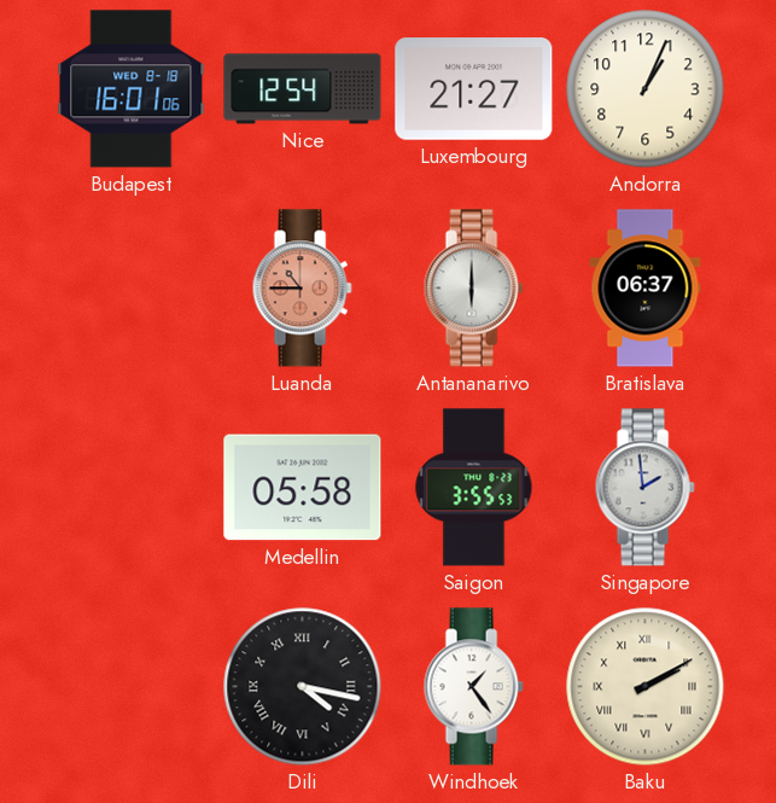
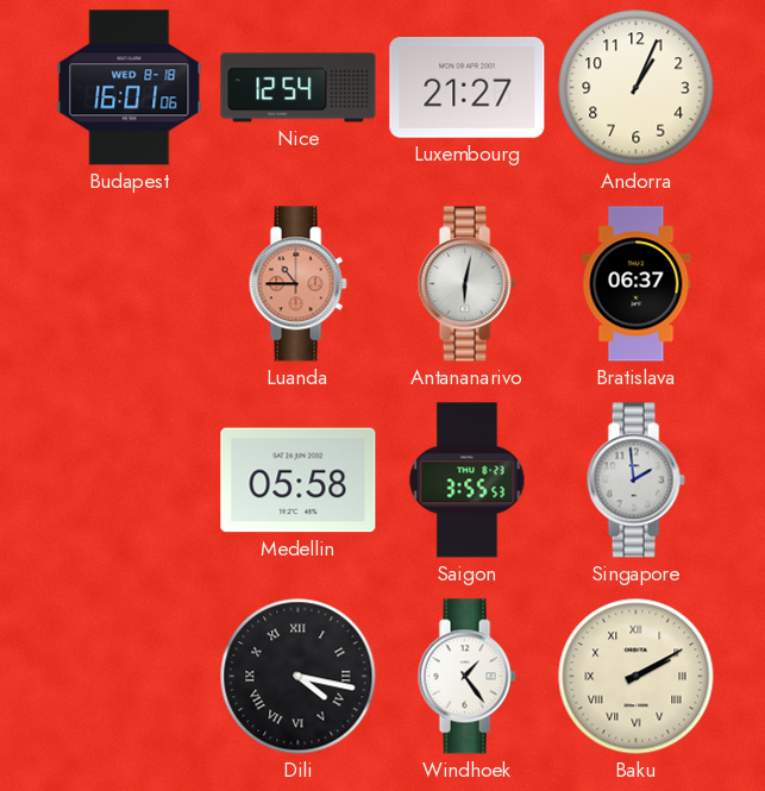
Antananarivo: 6:00 -> 6:02
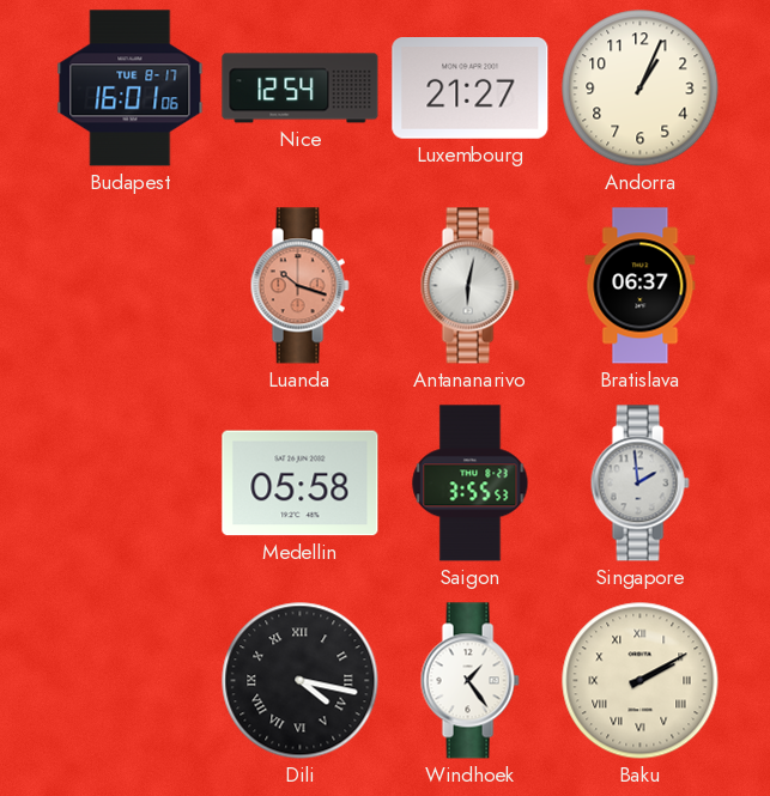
Budapest date: WED 8-18 -> TUE 8-17
Luanda: 10:45 -> 10:18
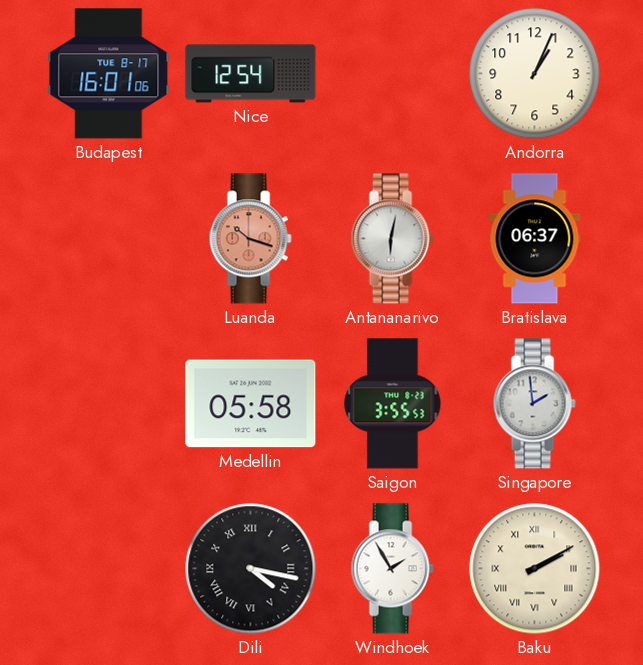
Luxembourg: 21:27 -> none
Windhoek: 1:24 -> 1:55
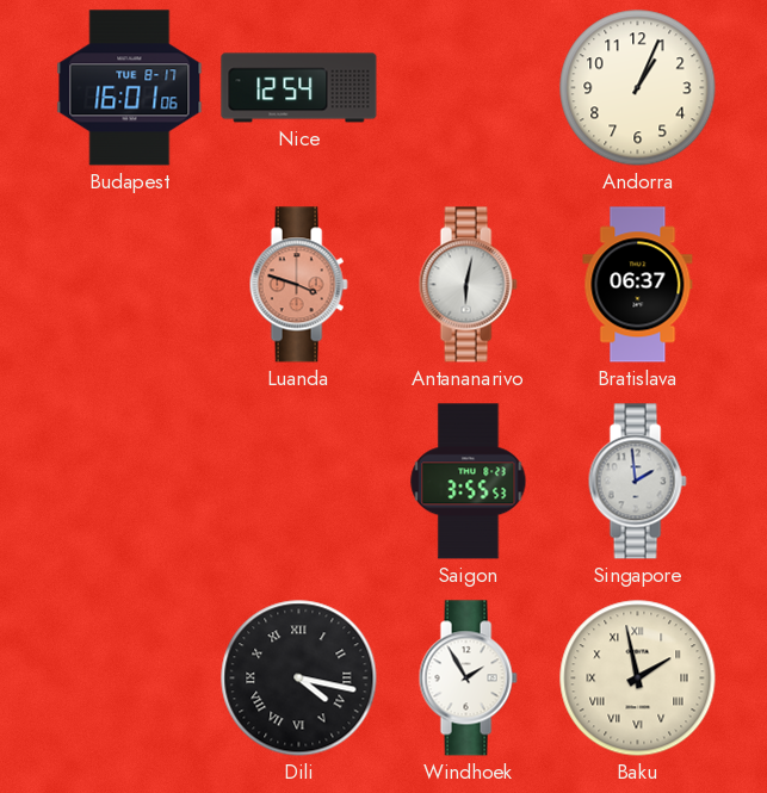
Luanda: 10:18 -> 3:48
Medellin: 05:58 -> none
Baku: 2:10 -> 1:58
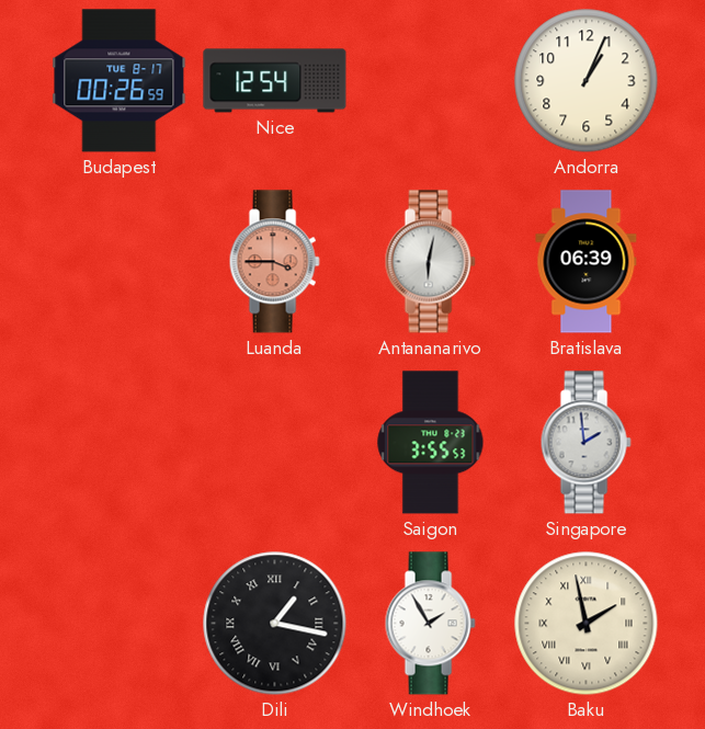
Budapest: 16:01 -> 00:26
Luanda: 3:48 -> 3:45
Bratislava: 06:37 -> 06:39
Dili: 4:17 -> 1:17
